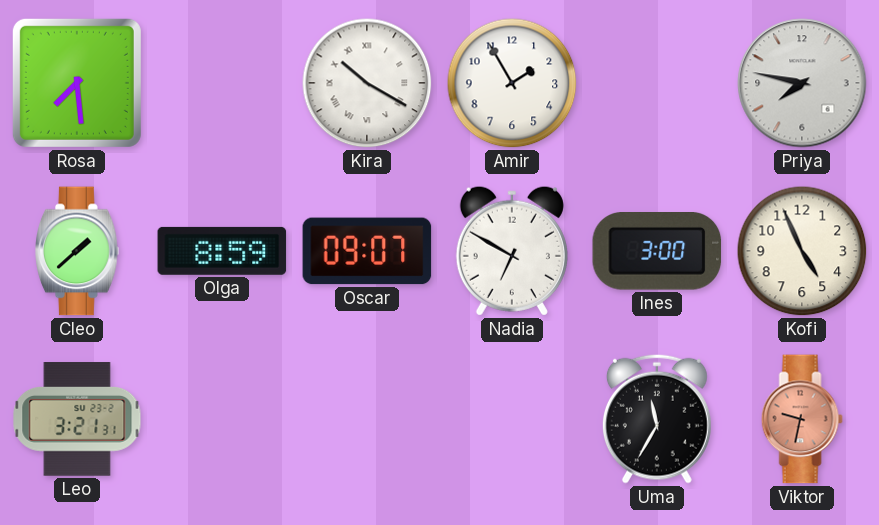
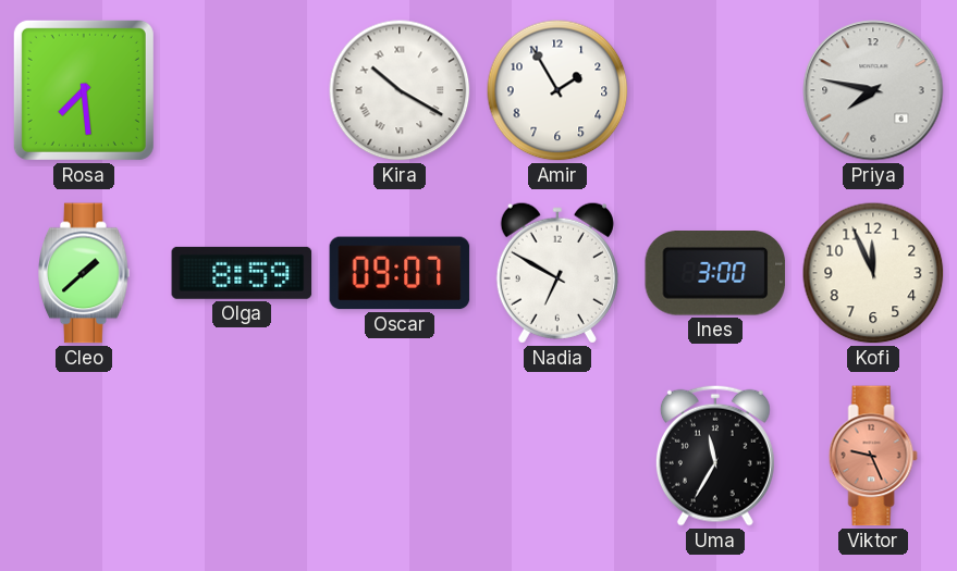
Kofi: 4:56 -> 11:56
Leo: 3:21 -> none
Viktor: 9:32 -> 9:26
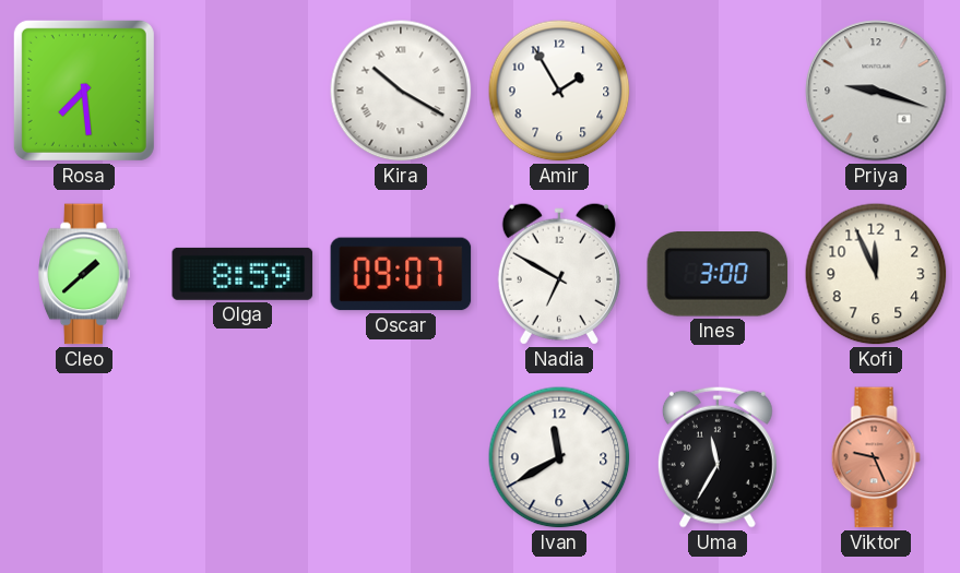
Priya: 7:47 -> 9:18
Ivan: none -> 11:40
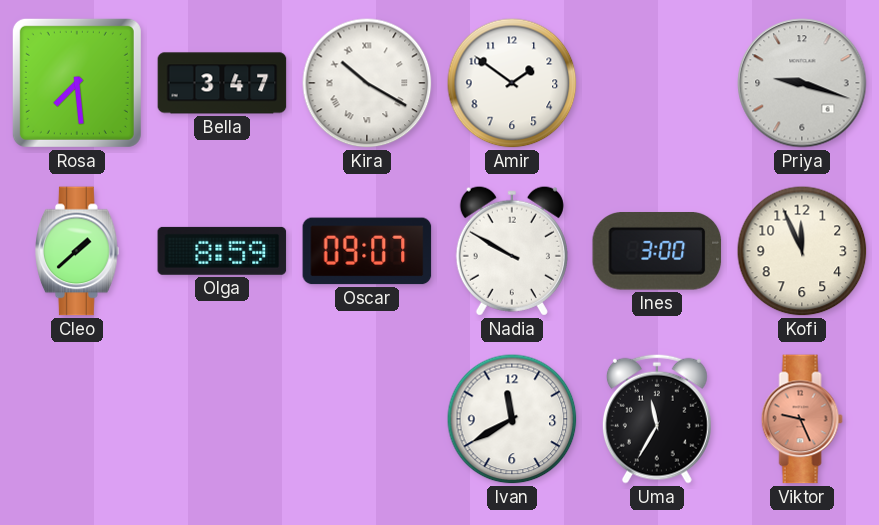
Bella: none -> 3:47
Amir: 1:55 -> 1:51
Nadia: 6:50 -> 9:50
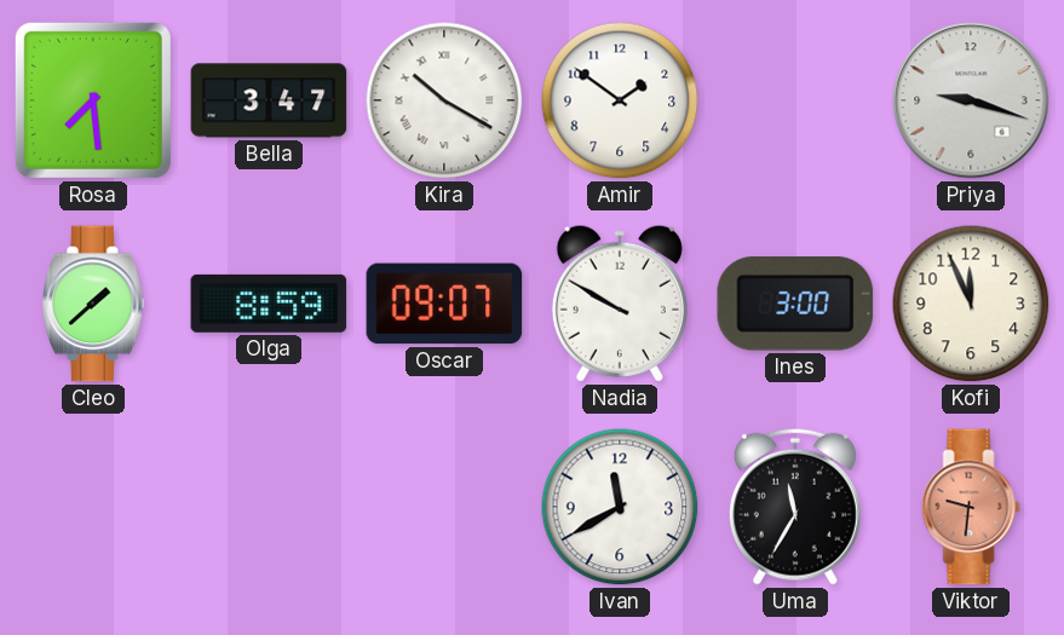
Viktor: 9:26 -> 9:31
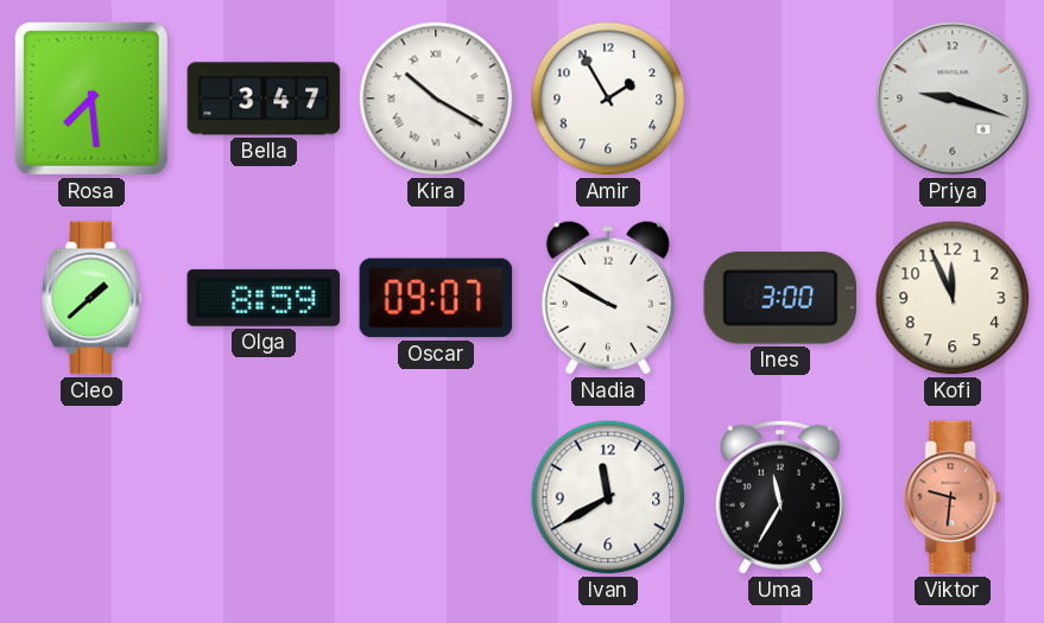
Amir: 1:51 -> 1:55
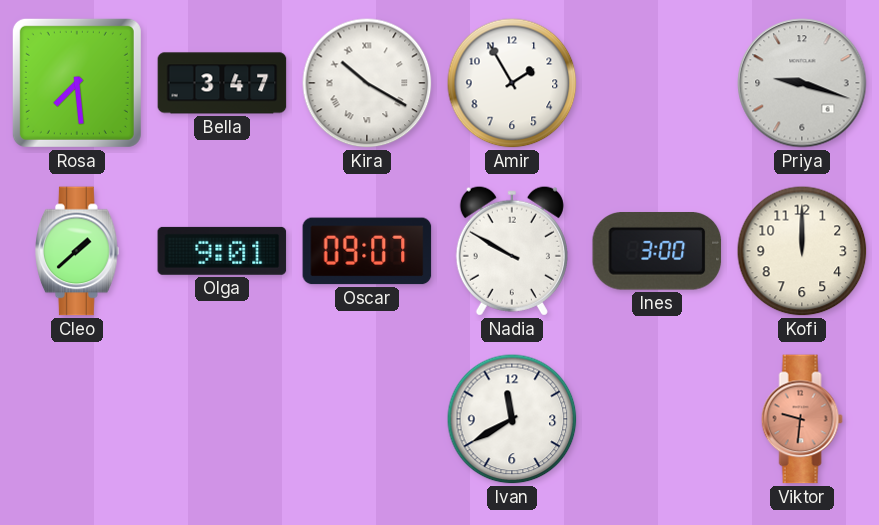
Olga: 8:59 -> 9:01
Kofi: 11:56 -> 12:00
Uma: 11:35 -> none
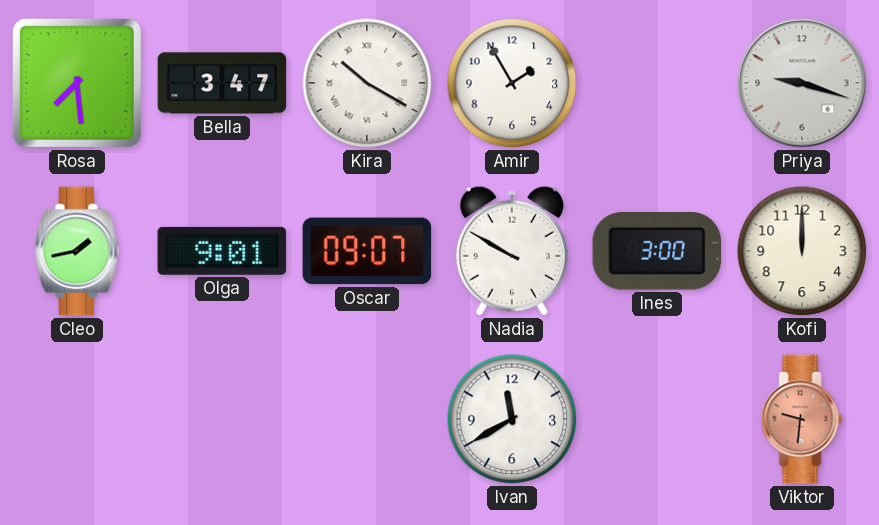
Cleo: 1:38 -> 1:43
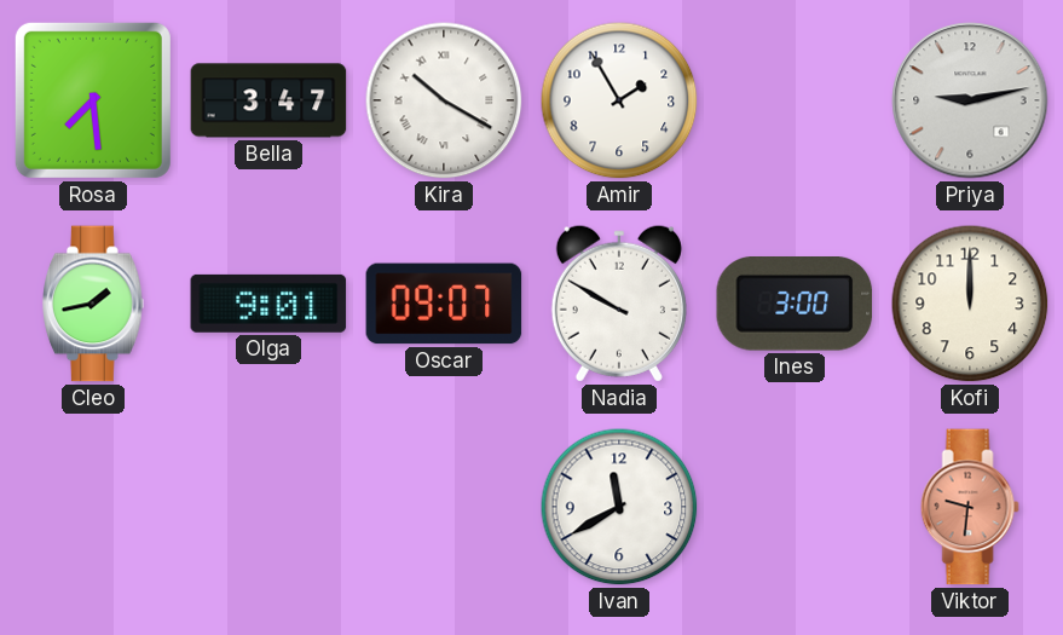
Priya: 9:18 -> 9:13
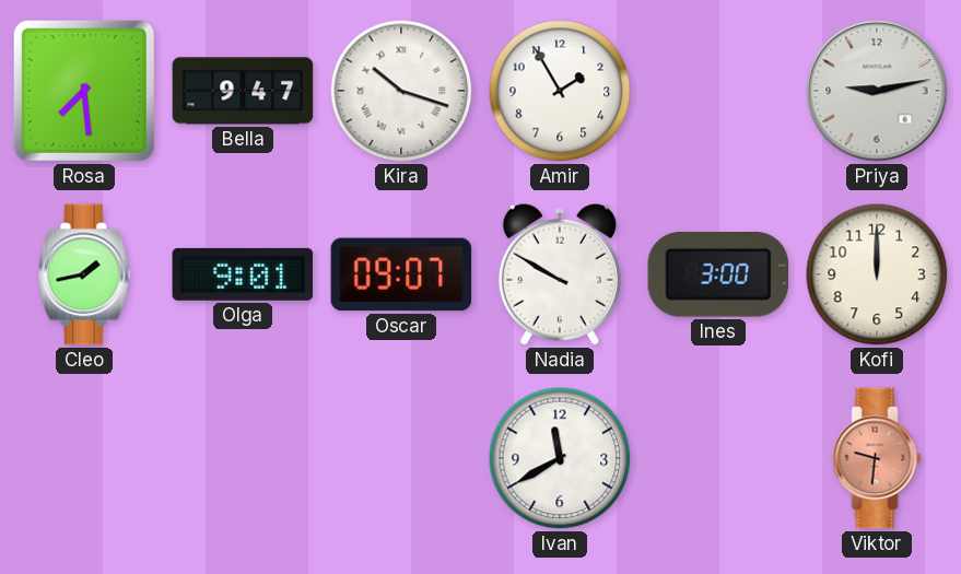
Bella: 3:47 -> 9:47
Kira: 10:20 -> 10:18
